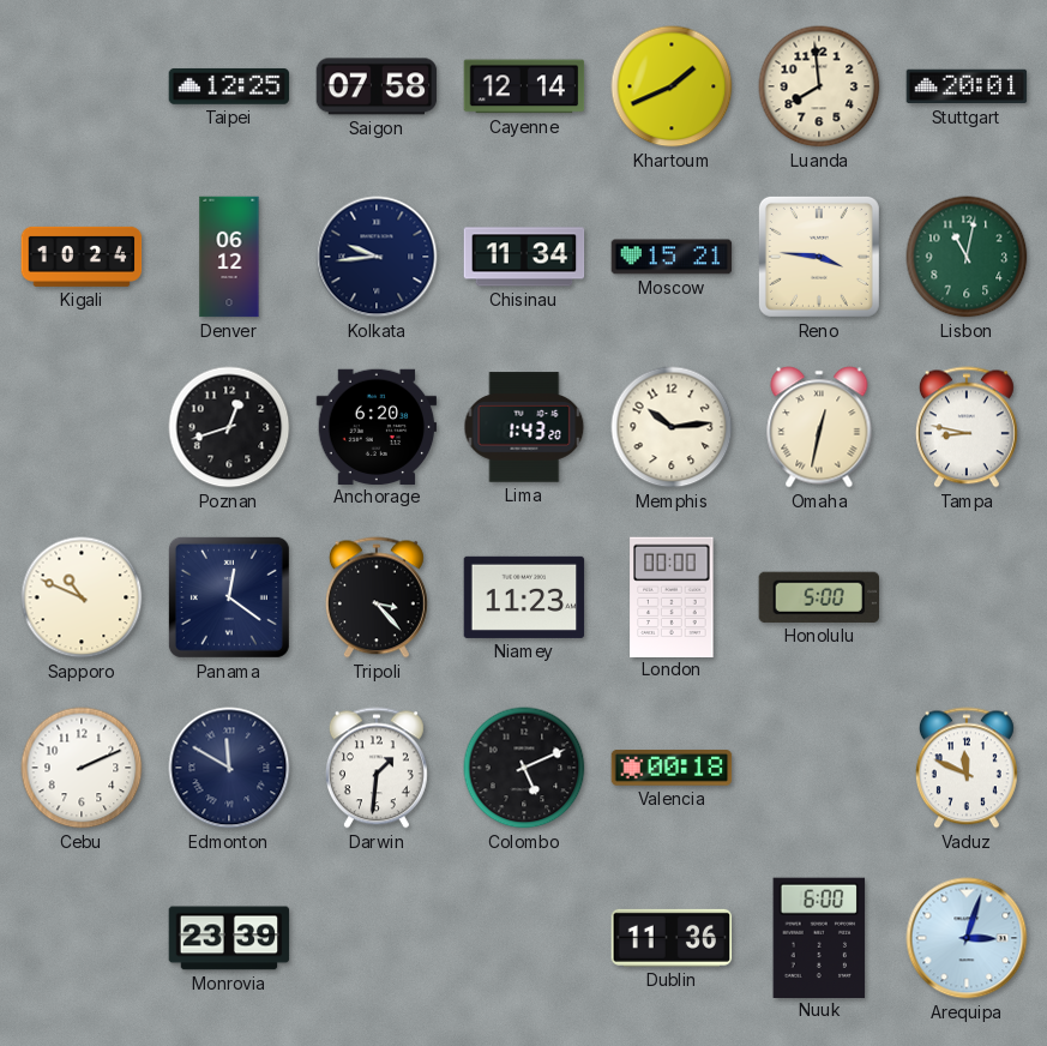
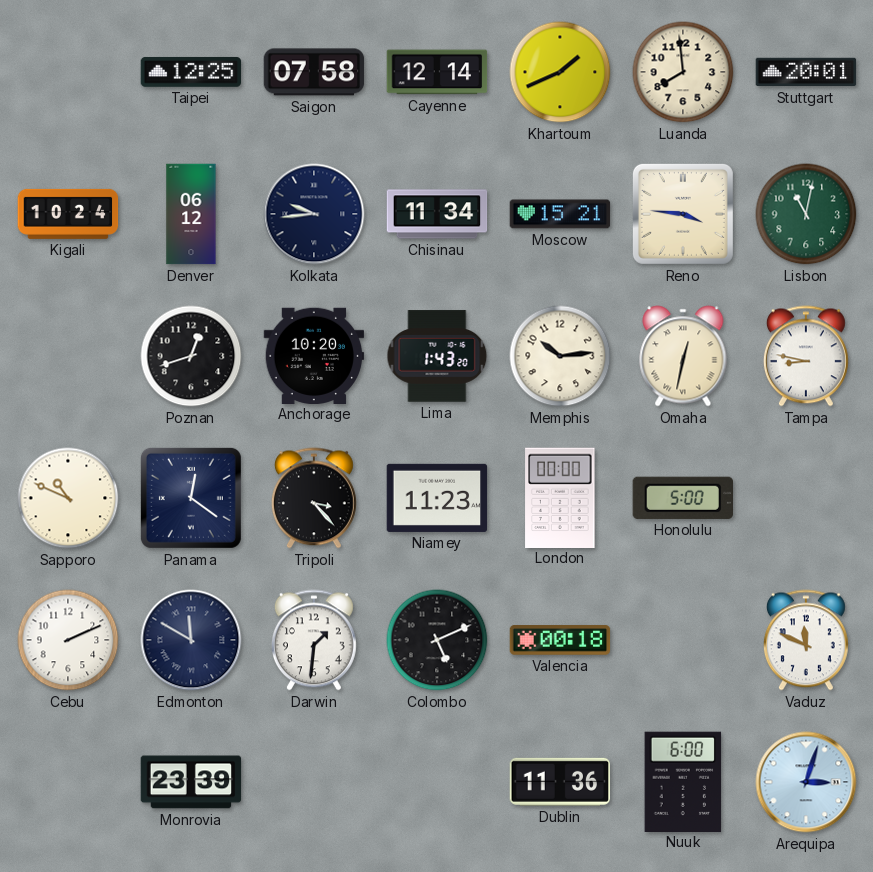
Anchorage: 6:20 -> 10:20
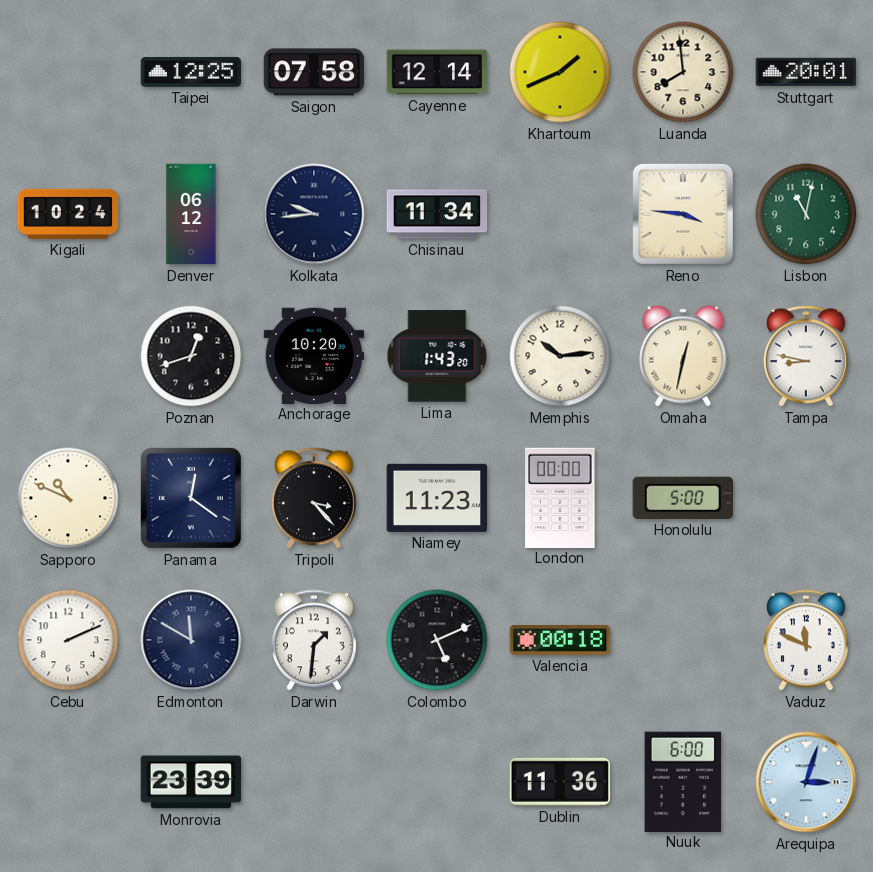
Moscow: 15:21 -> none
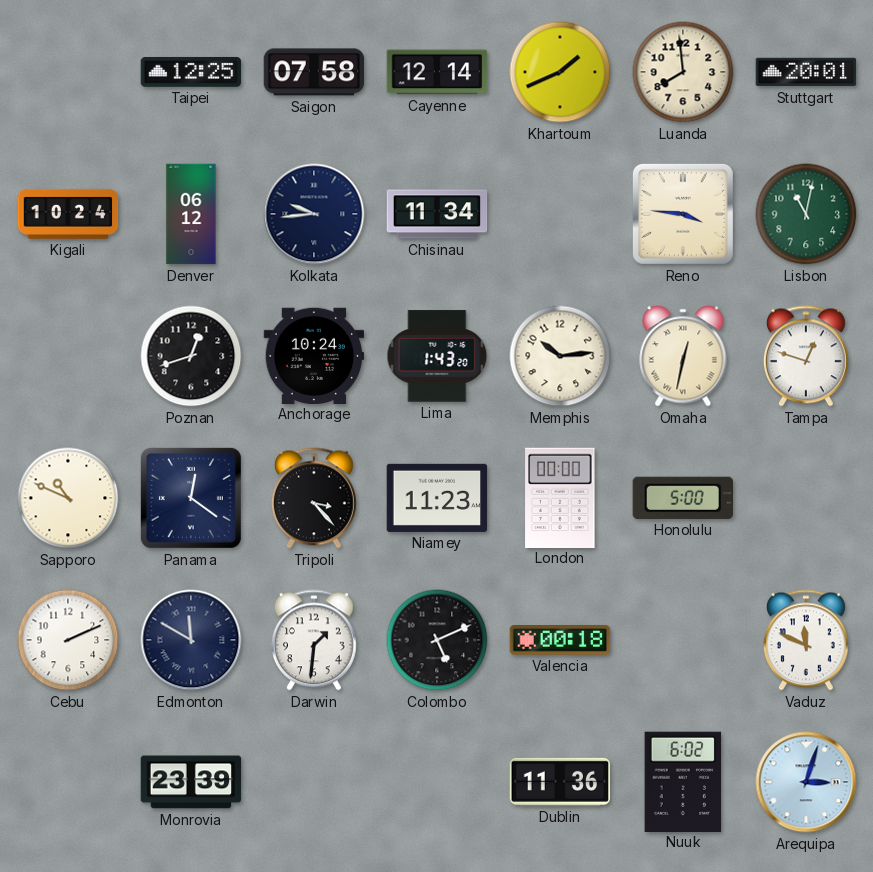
Anchorage: 10:20 -> 10:24
Tampa: 8:47 -> 12:48
Nuuk: 6:00 -> 6:02
